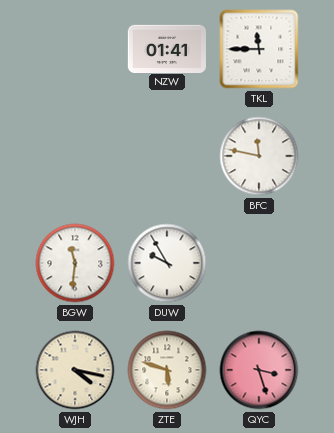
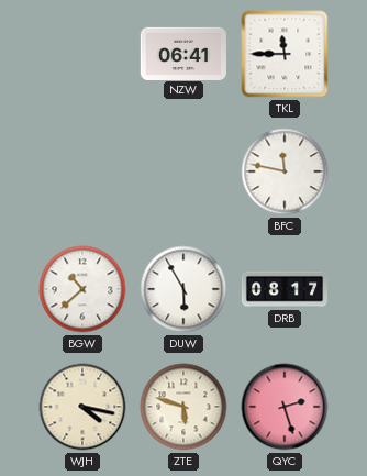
NZW: 01:41 -> 06:41
BGW: 11:31 -> 10:38
DUW: 9:55 -> 5:55
DRB: none -> 08:17
QYC: 3:27 -> 2:27
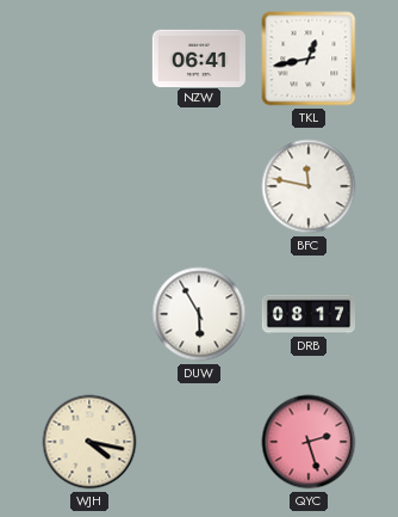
TKL: 11:45 -> 12:43
BGW: 10:38 -> none
ZTE: 5:48 -> none
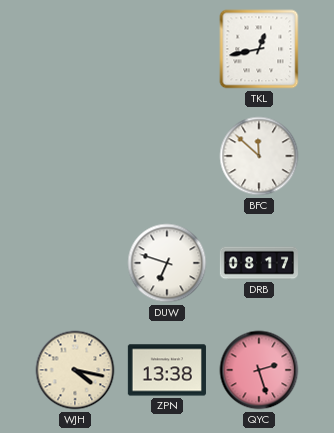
NZW: 06:41 -> none
BFC: 11:47 -> 11:52
DUW: 5:55 -> 6:48
ZPN: none -> 13:38
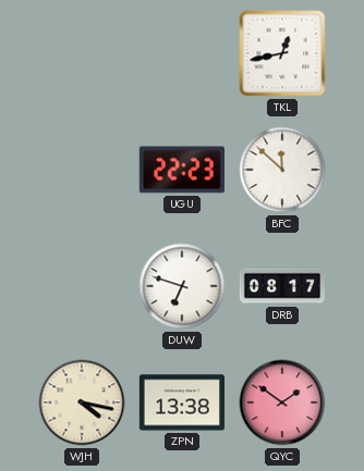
UGU: none -> 22:23
QYC: 2:27 -> 1:51
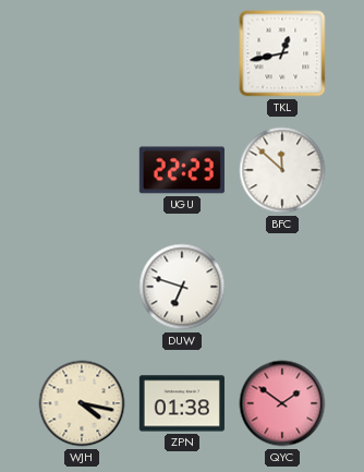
DRB: 08:17 -> none
ZPN: 13:38 -> 01:38
